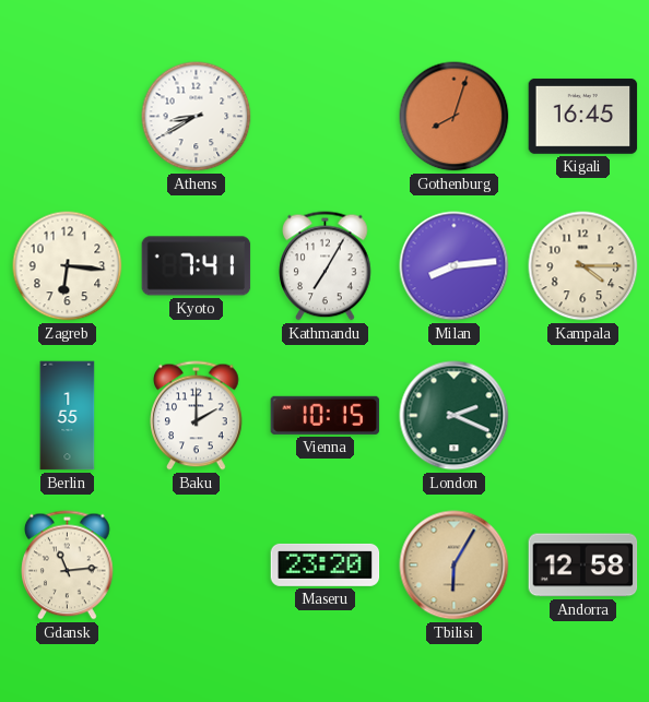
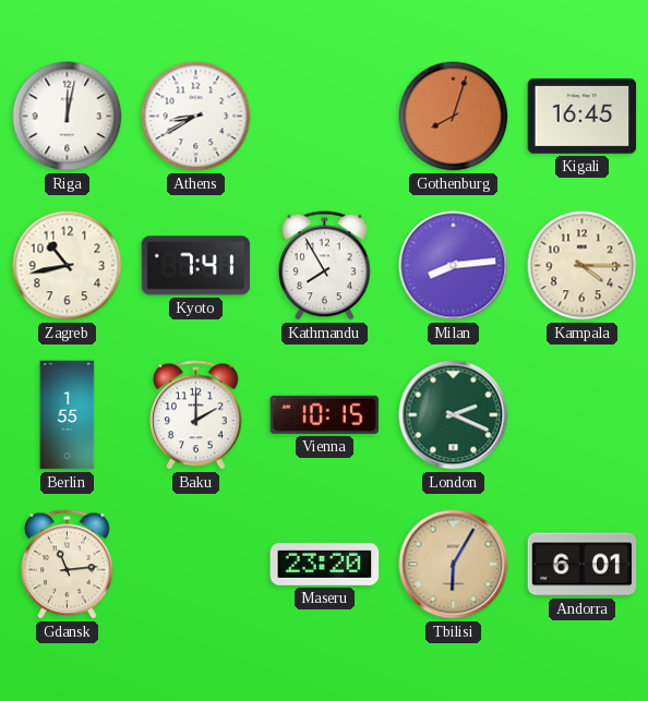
Riga: none -> 12:02
Zagreb: 6:16 -> 10:43
Kathmandu: 7:05 -> 7:55
Andorra: 12:58 -> 6:01
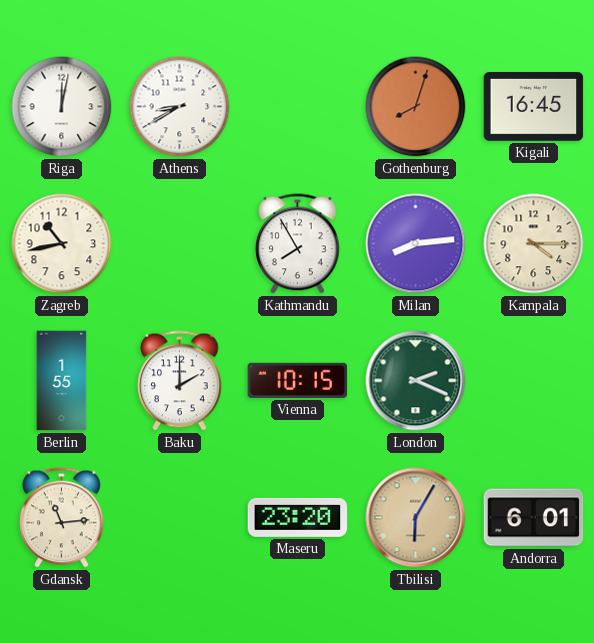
Kyoto: 7:41 -> none
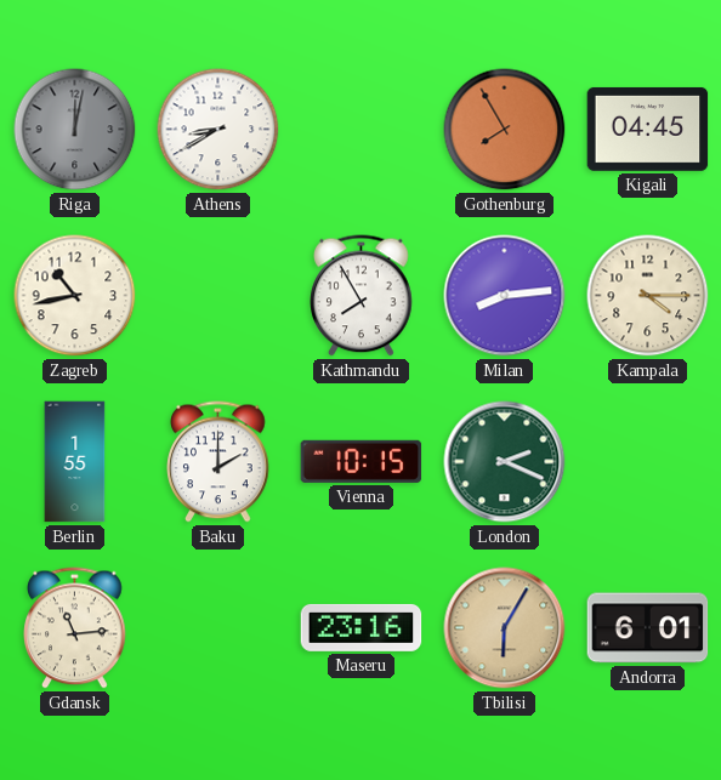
Riga dial: white -> grey
Gothenburg: 8:03 -> 7:55
Kigali: 16:45 -> 04:45
Maseru: 23:20 -> 23:16
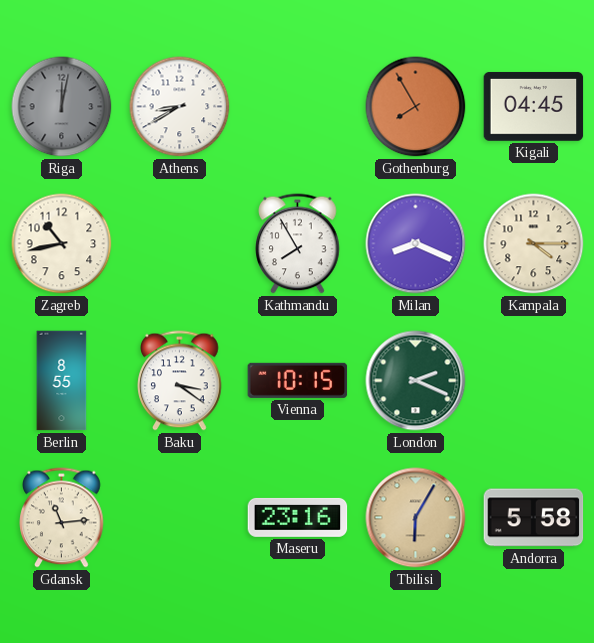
Milan: 8:14 -> 8:19
Berlin: 1:55 -> 8:55
Baku: 2:00 -> 3:21
Andorra: 6:01 -> 5:58
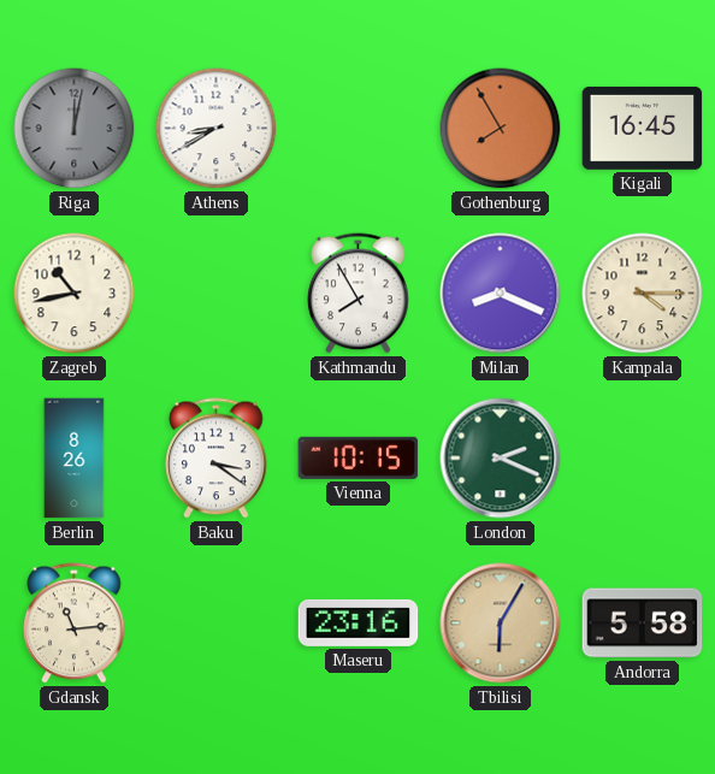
Kigali: 04:45 -> 16:45
Berlin: 8:55 -> 8:26
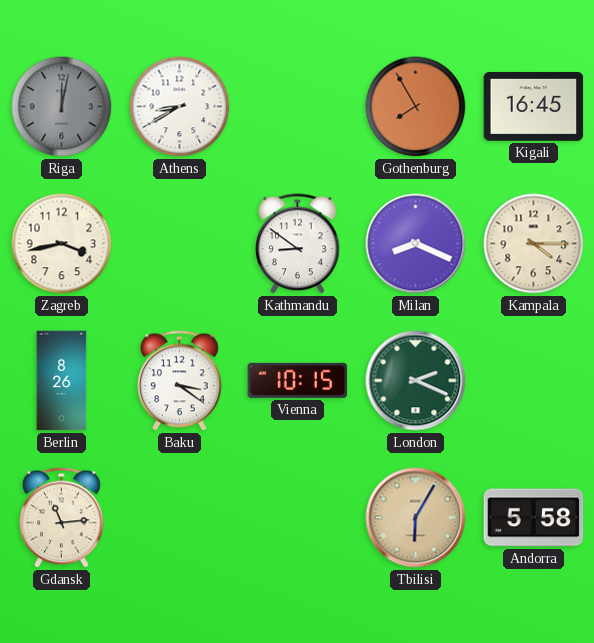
Zagreb: 10:43 -> 3:43
Kathmandu: 7:55 -> 8:51
Maseru: 23:16 -> none
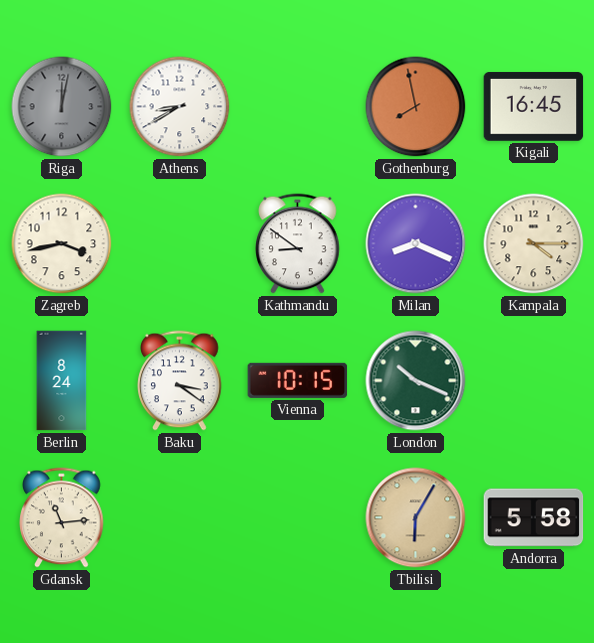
Gothenburg: 7:55 -> 7:58
Berlin: 8:26 -> 8:24
London: 2:19 -> 10:19
